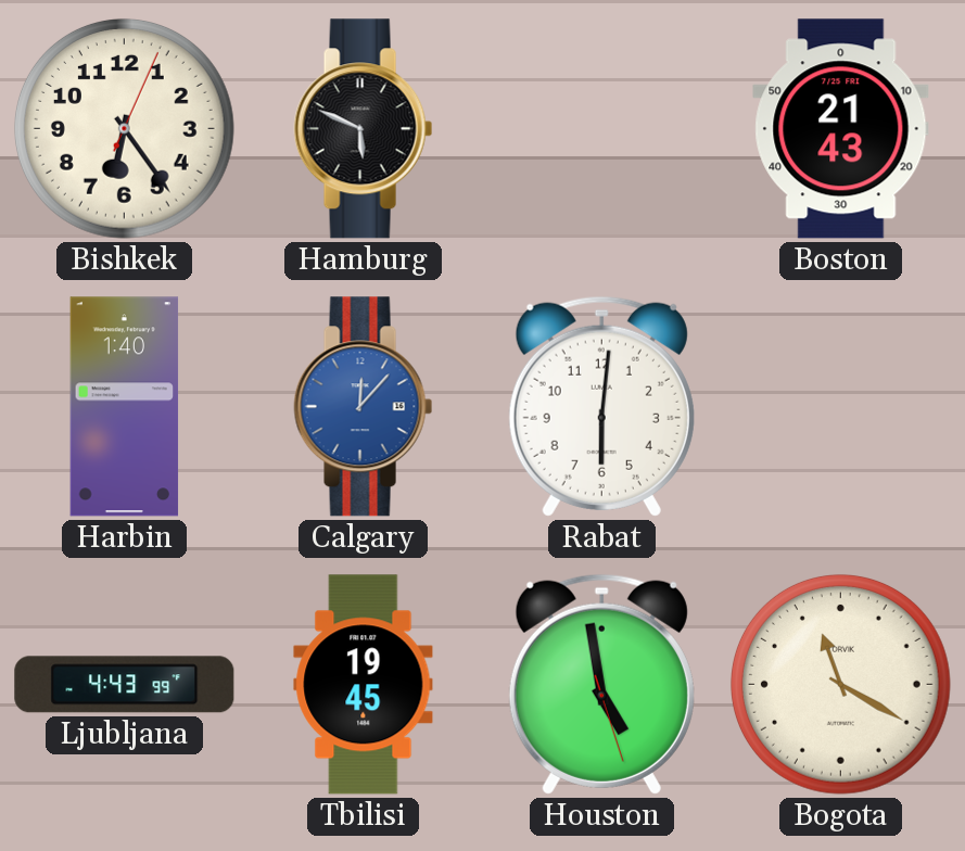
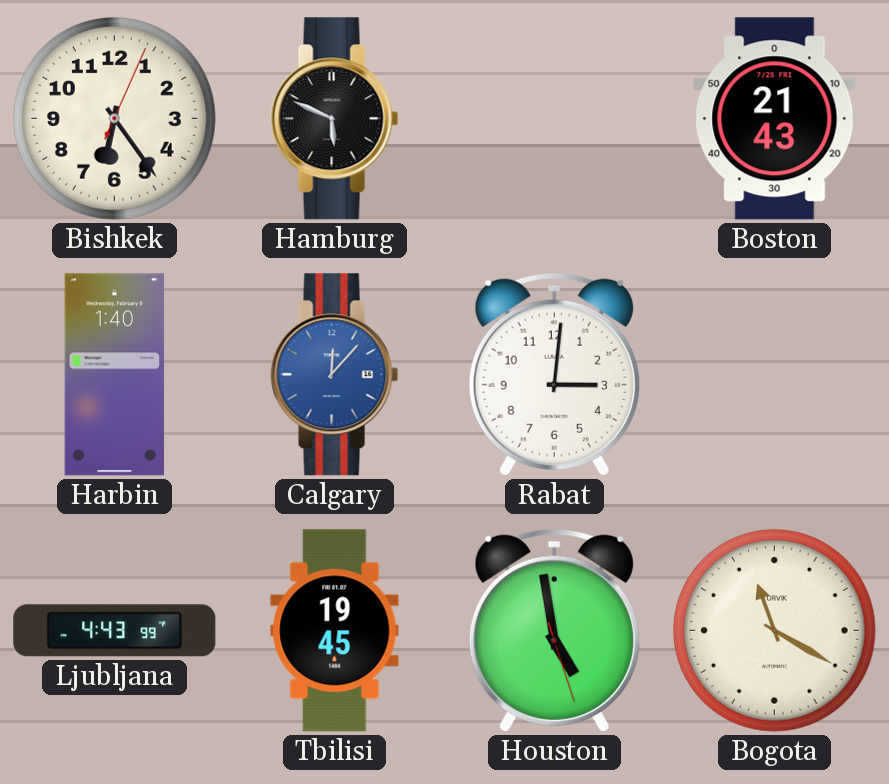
Rabat: 6:01 -> 3:01
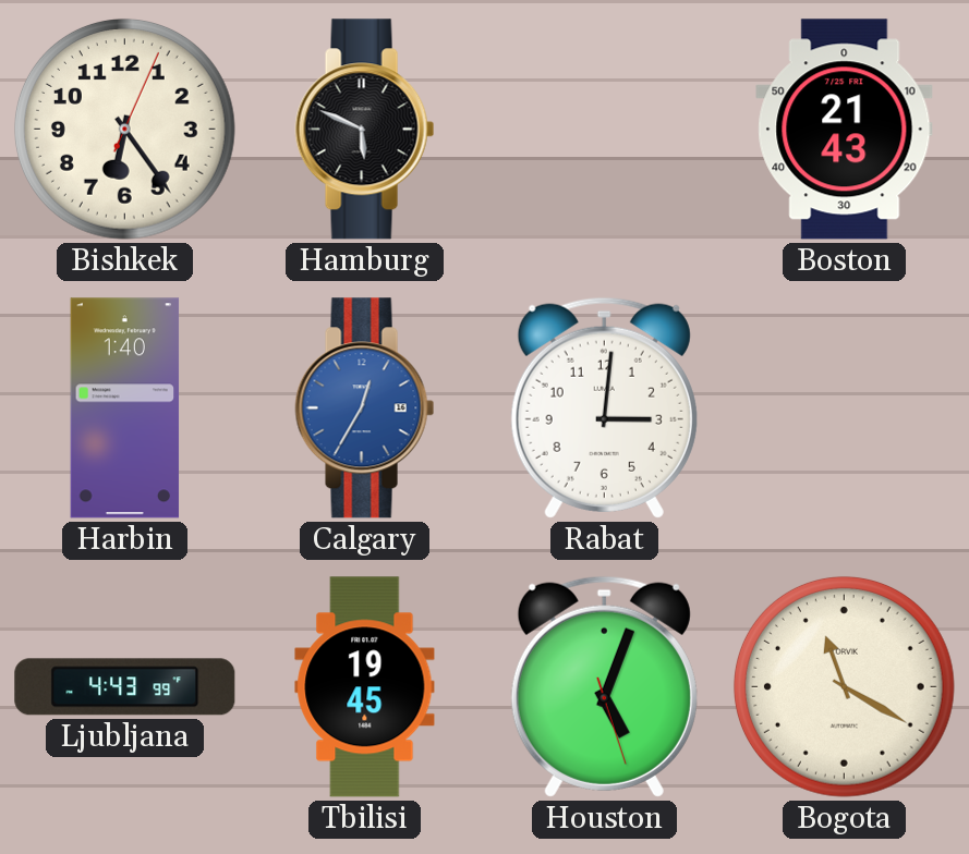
Calgary: 12:07 -> 12:35
Houston: 4:58 -> 5:03
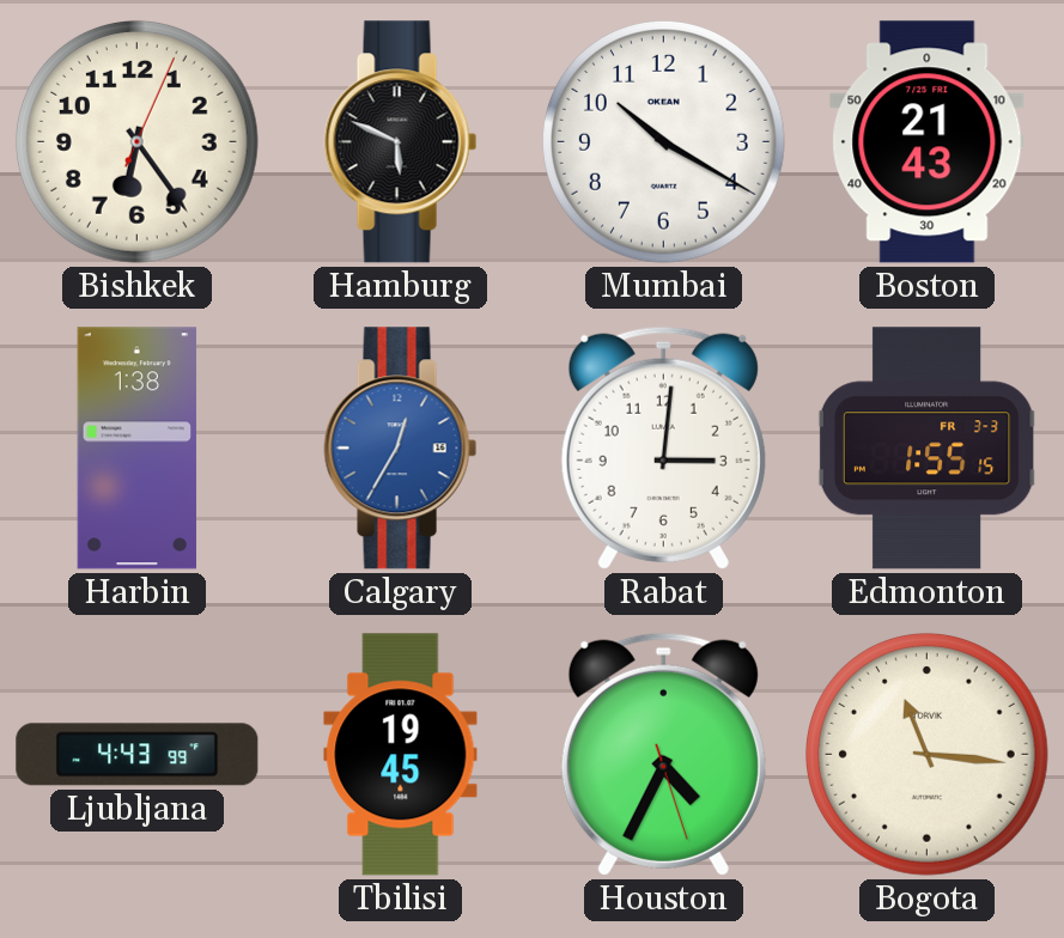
Mumbai: none -> 10:20
Harbin: 1:40 -> 1:38
Edmonton: none -> 1:55
Houston: 5:03 -> 4:34
Bogota: 11:20 -> 11:16
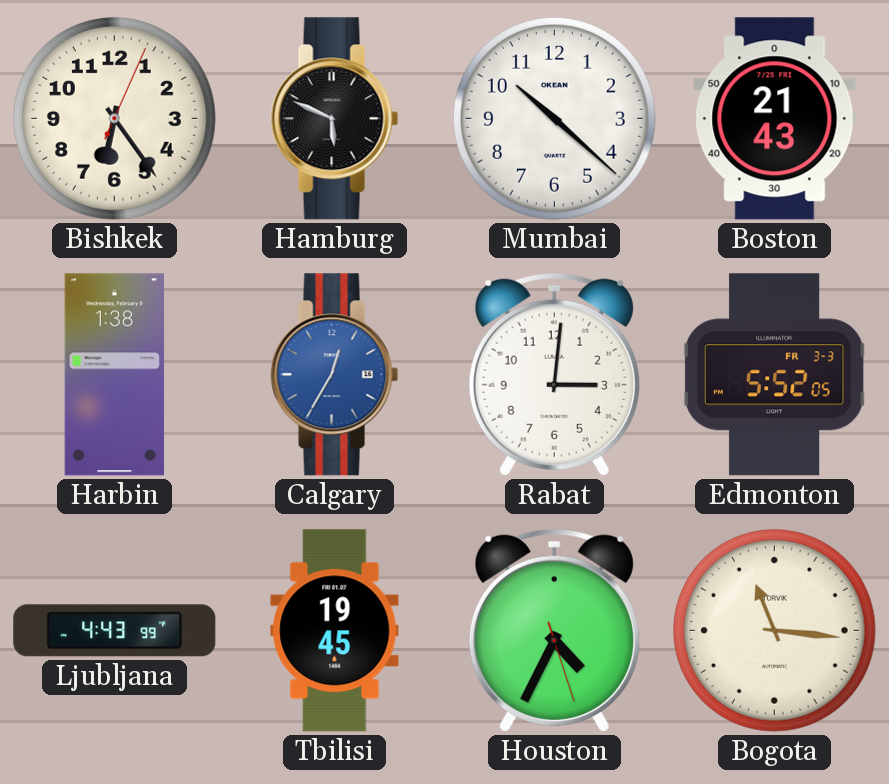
Mumbai: 10:20 -> 10:22
Edmonton: 1:55 -> 5:52
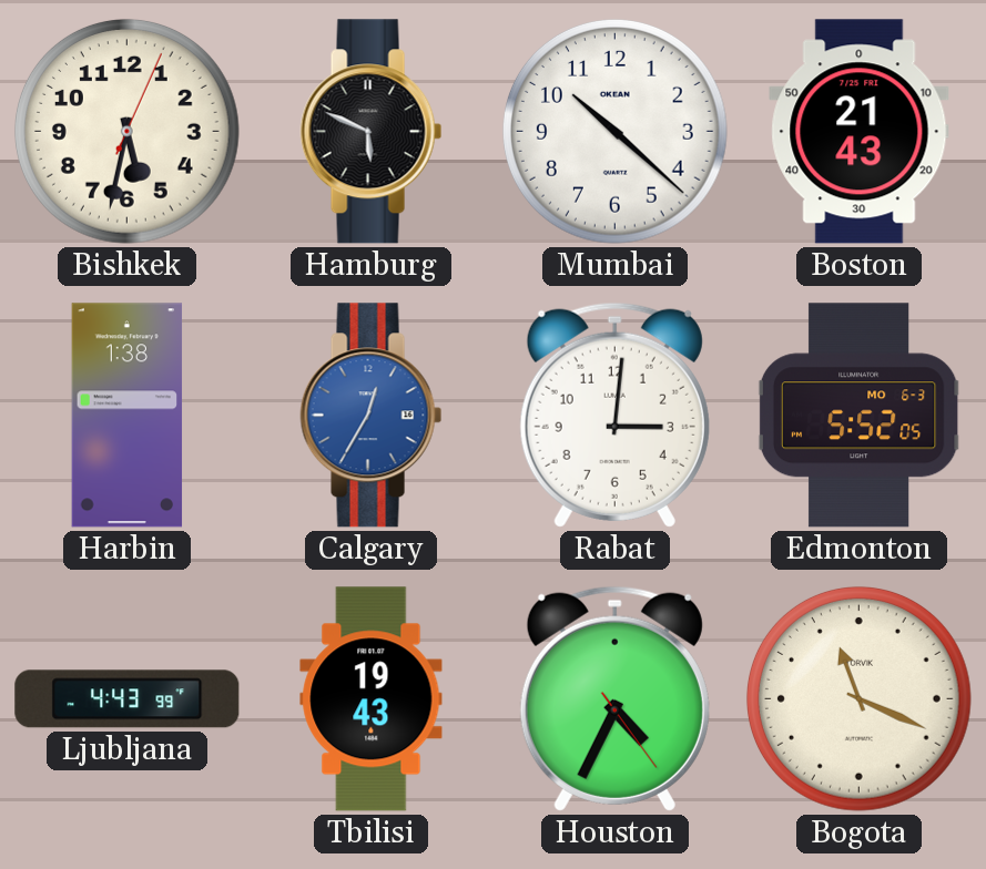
Bishkek: 6:24 -> 5:32
Edmonton date: FR 3-3 -> MO 6-3
Tbilisi: 19:45 -> 19:43
Houston: 4:34:27 -> 4:34:24
Bogota: 11:16 -> 11:19
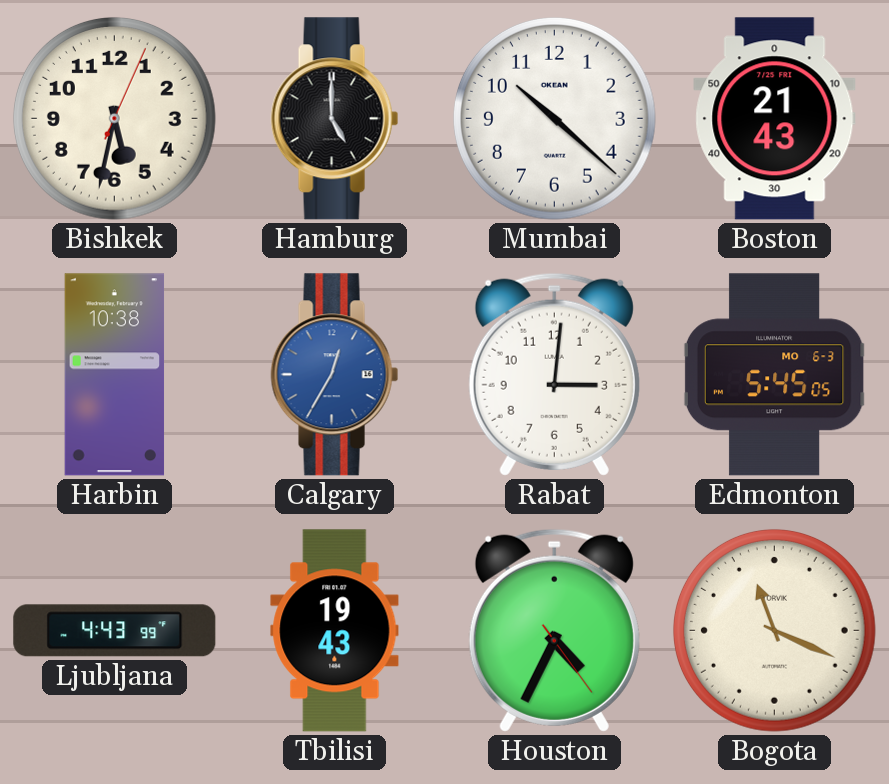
Hamburg: 5:49 -> 5:00
Harbin: 1:38 -> 10:38
Edmonton: 5:52 -> 5:45
